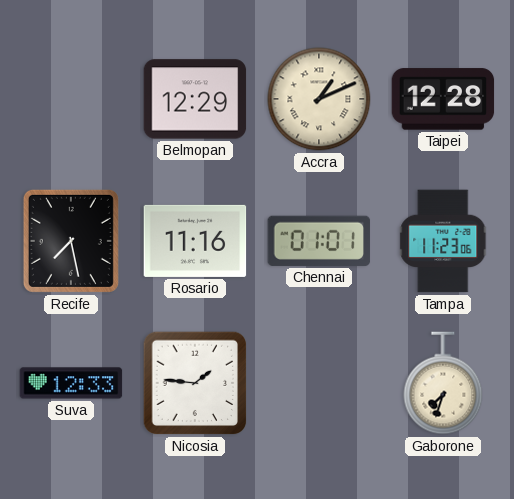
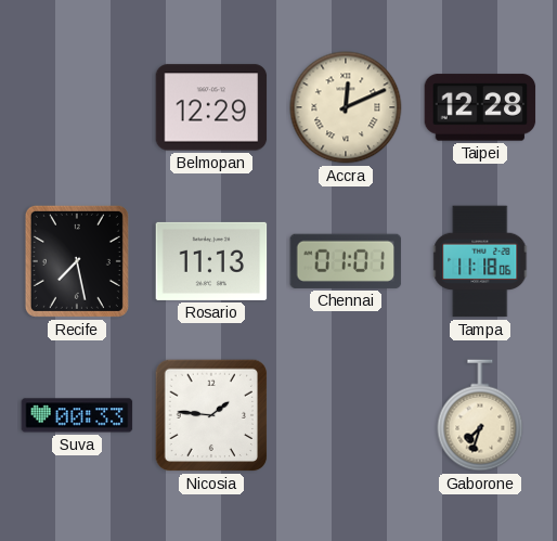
Accra: 1:11 -> 12:11
Rosario: 11:16 -> 11:13
Tampa: 11:23 -> 11:18
Suva: 12:33 -> 00:33
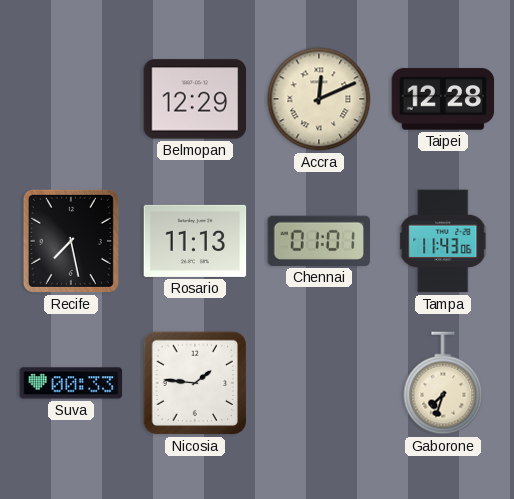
Tampa: 11:18 -> 11:43
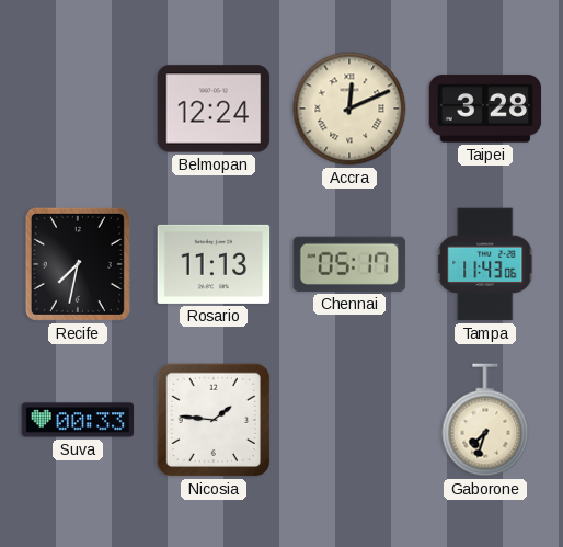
Belmopan: 12:29 -> 12:24
Taipei: 12:28 -> 3:28
Recife: 7:28 -> 7:32
Chennai: 01:01 -> 05:17
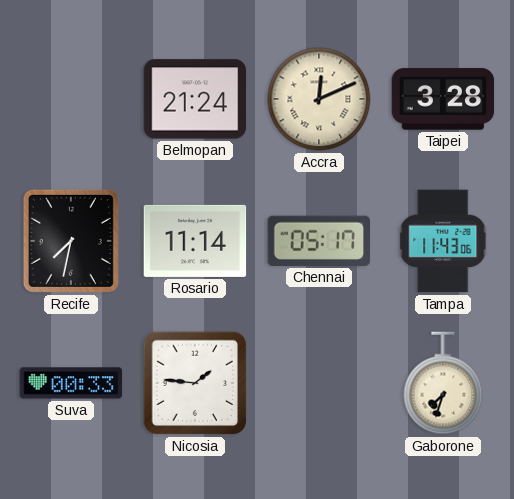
Belmopan: 12:24 -> 21:24
Rosario: 11:13 -> 11:14
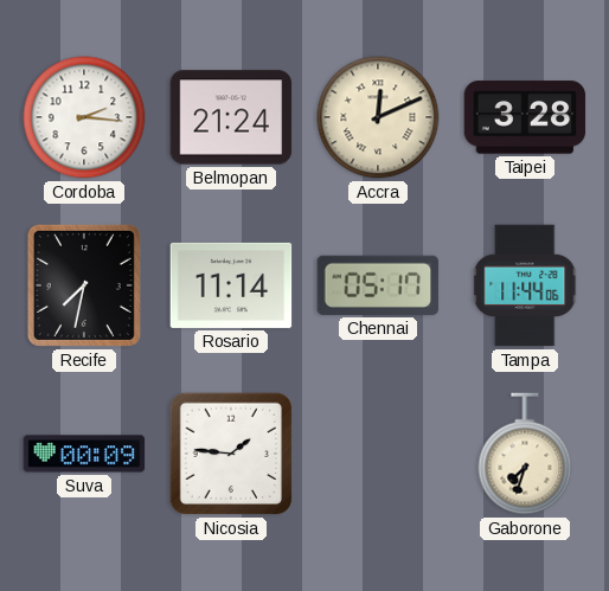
Cordoba: none -> 2:16
Tampa: 11:43 -> 11:44
Suva: 00:33 -> 00:09
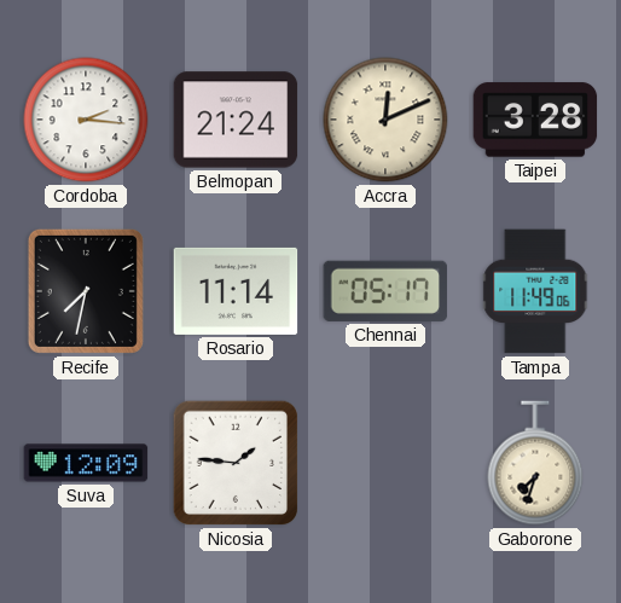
Tampa: 11:44 -> 11:49
Suva: 00:09 -> 12:09
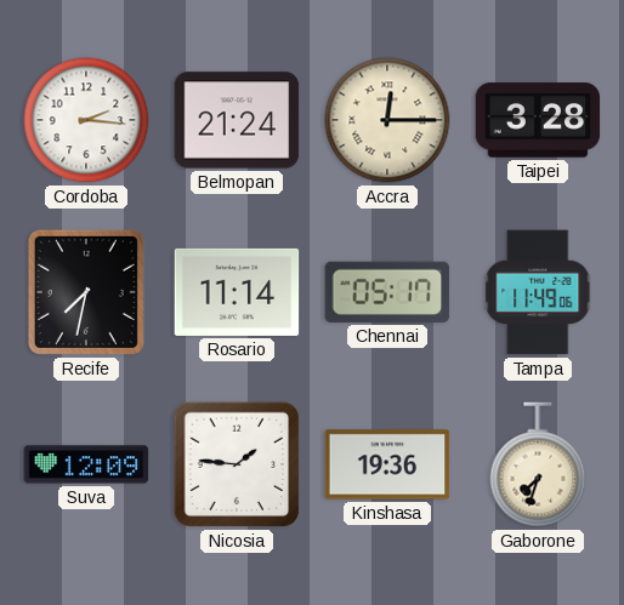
Accra: 12:11 -> 12:15
Kinshasa: none -> 19:36
